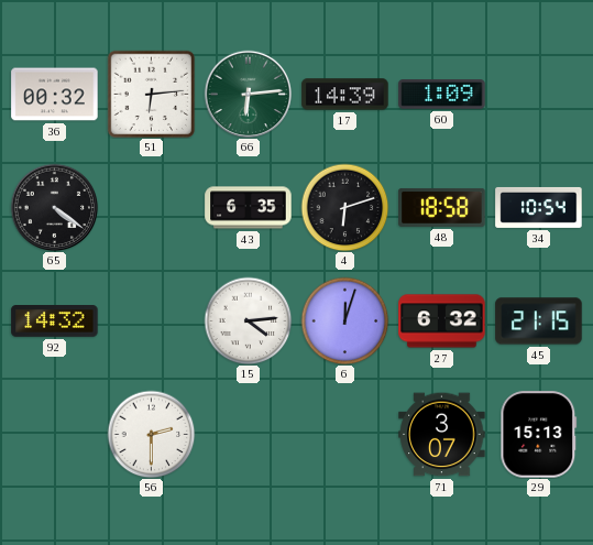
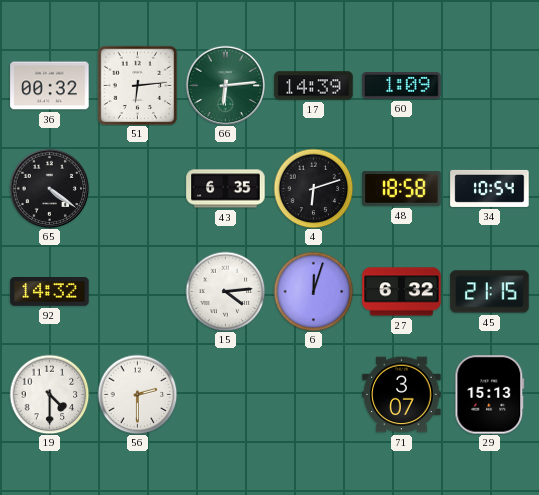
19: none -> 4:30
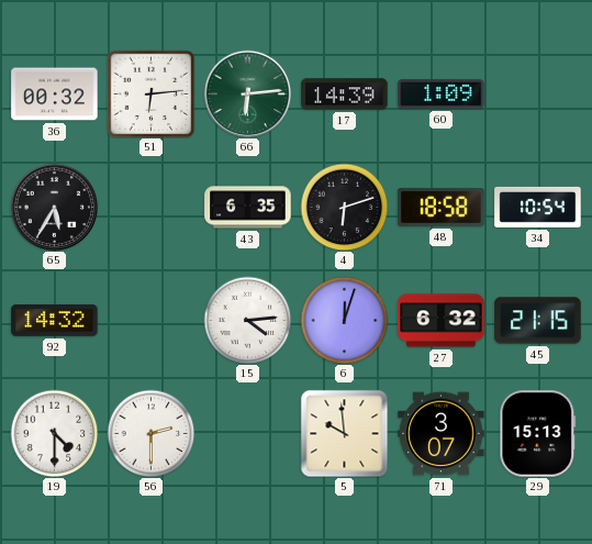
65: 4:21 -> 5:35
5: none -> 9:59
